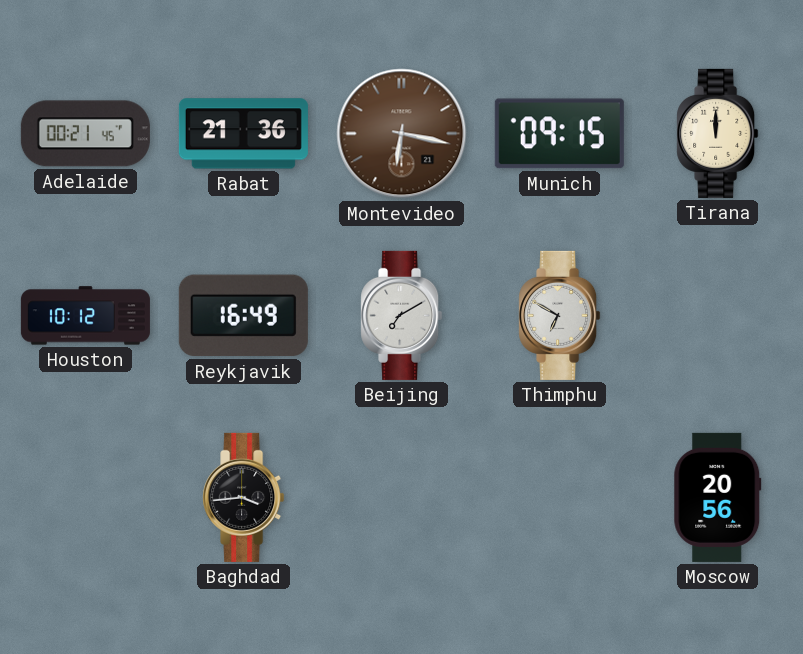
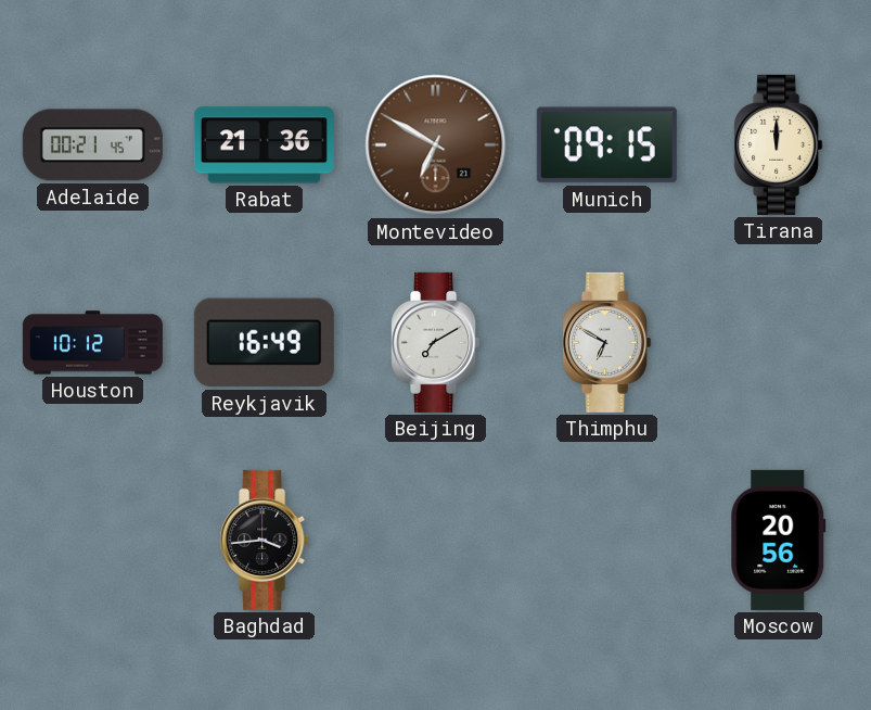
Montevideo: 6:17 -> 6:50
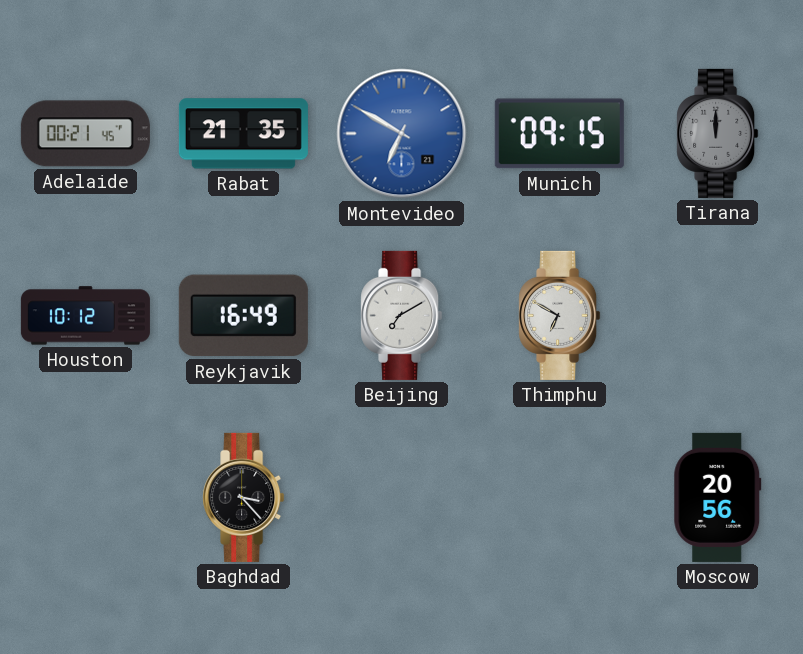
Rabat: 21:36 -> 21:35
Montevideo dial: brown -> blue
Tirana dial: cream -> grey
Baghdad: 3:44 -> 3:23
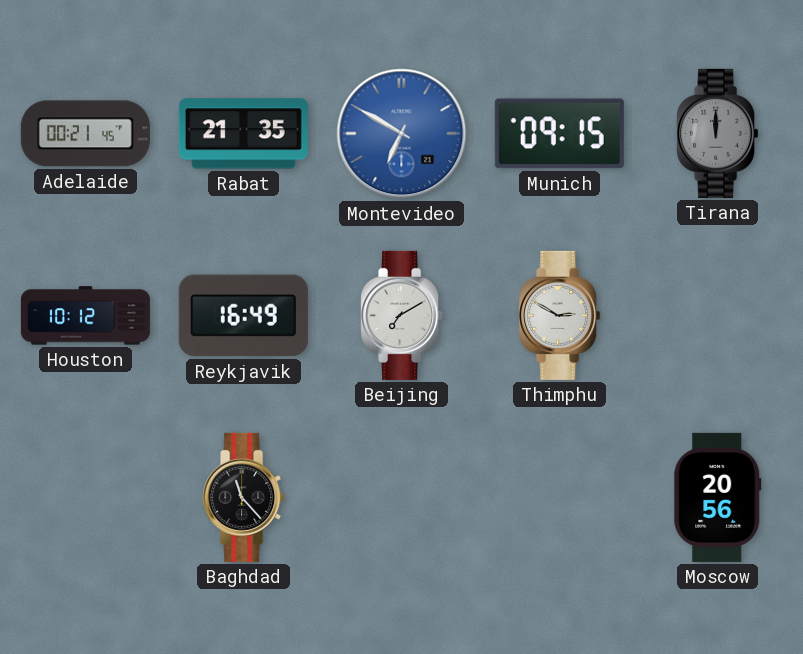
Thimphu: 6:50 -> 2:50
Baghdad: 3:23 -> 11:23
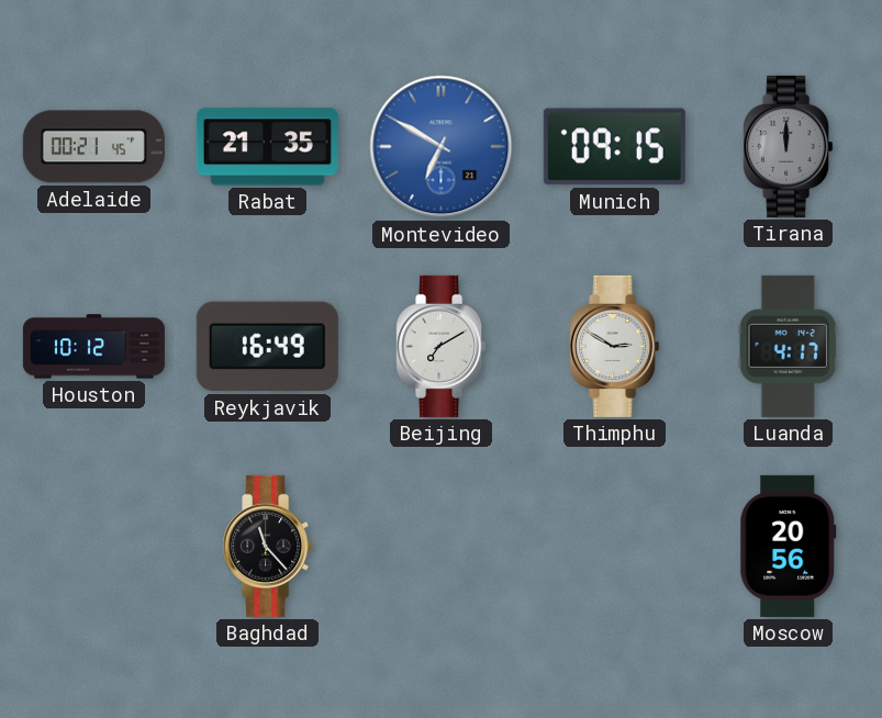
Luanda: none -> 4:17
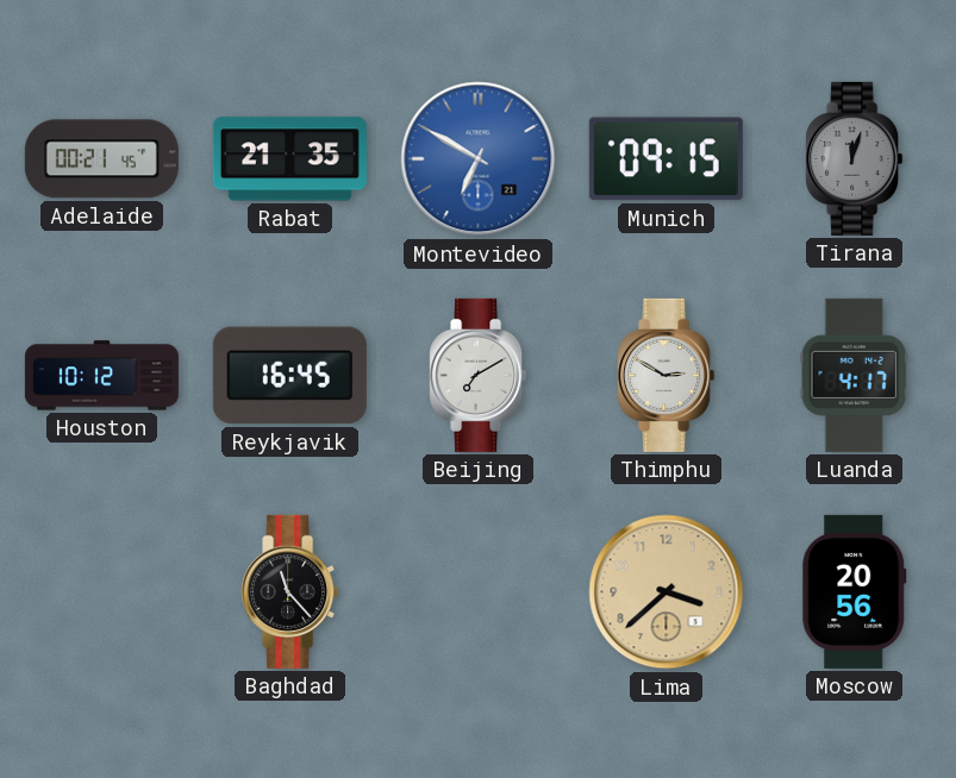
Tirana: 12:00 -> 12:03
Reykjavik: 16:49 -> 16:45
Lima: none -> 3:38
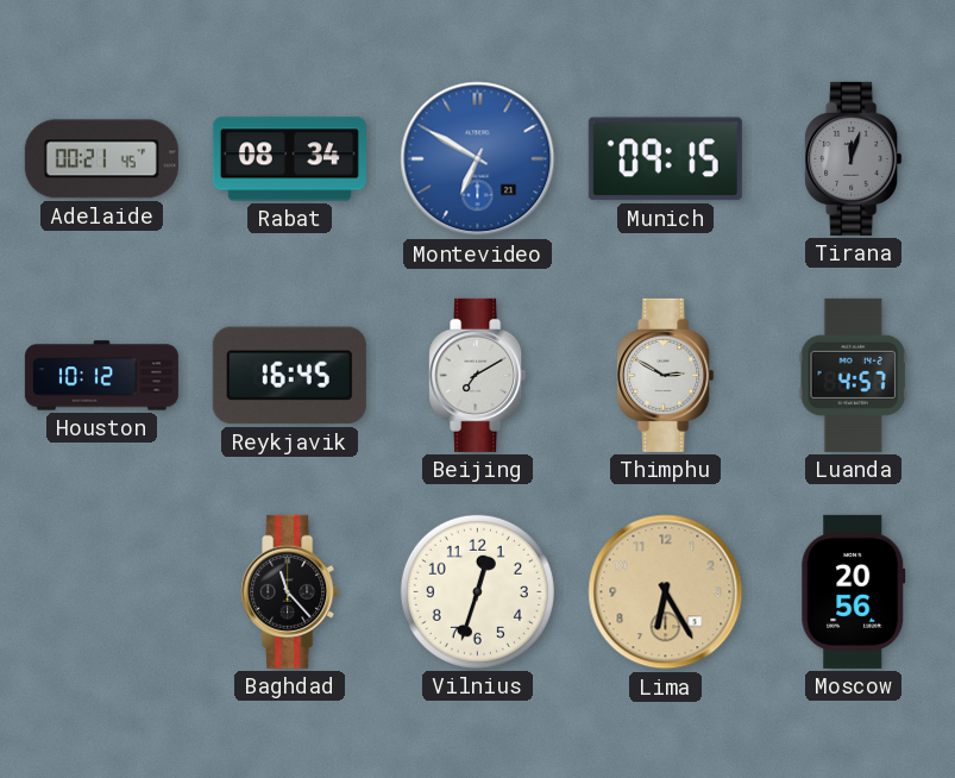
Rabat: 21:35 -> 08:34
Luanda: 4:17 -> 4:57
Vilnius: none -> 12:33
Lima: 3:38 -> 6:25
